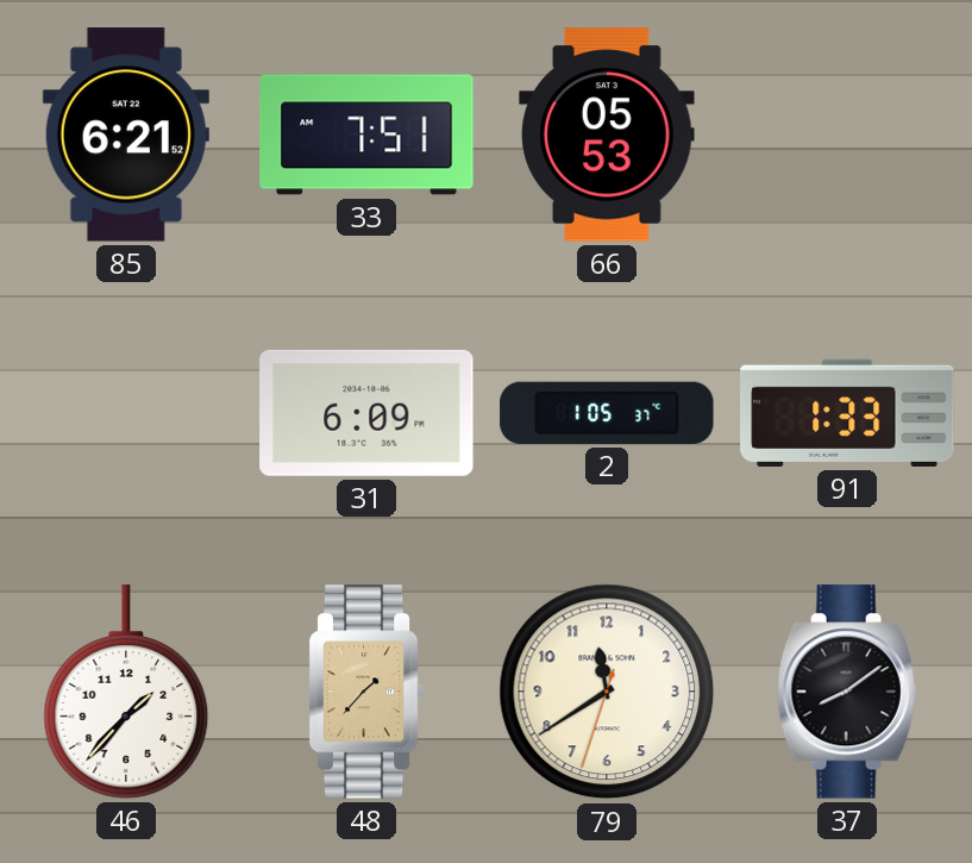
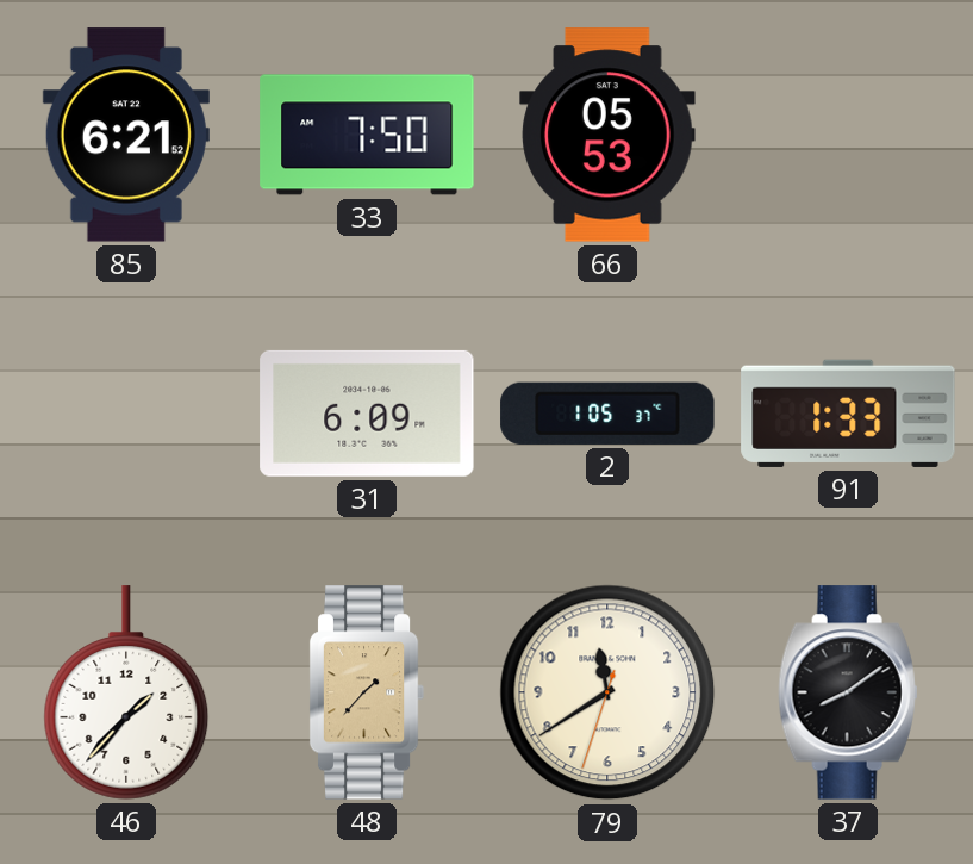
33: 7:51 -> 7:50
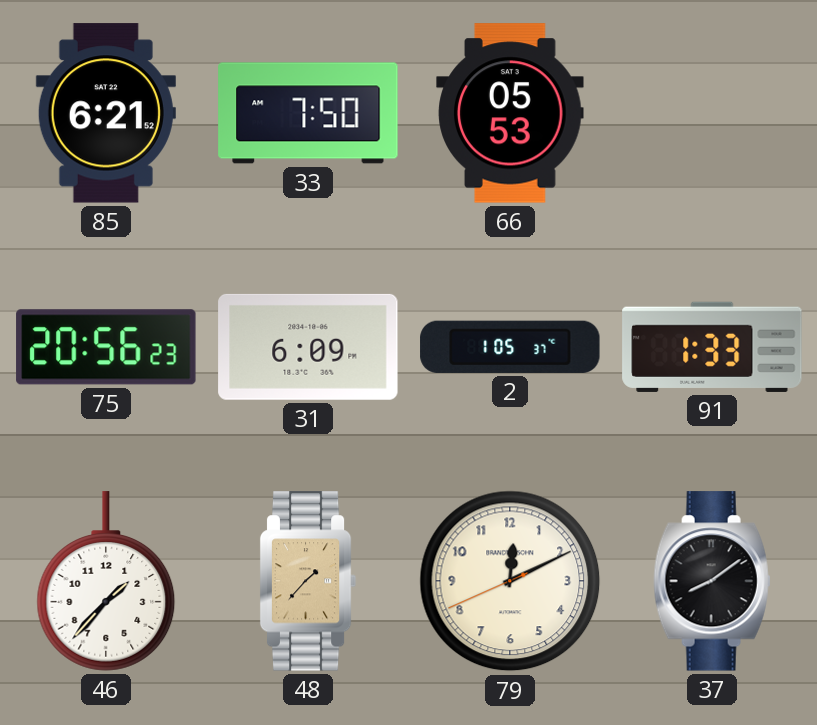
75: none -> 20:56
79: 11:39 -> 12:10
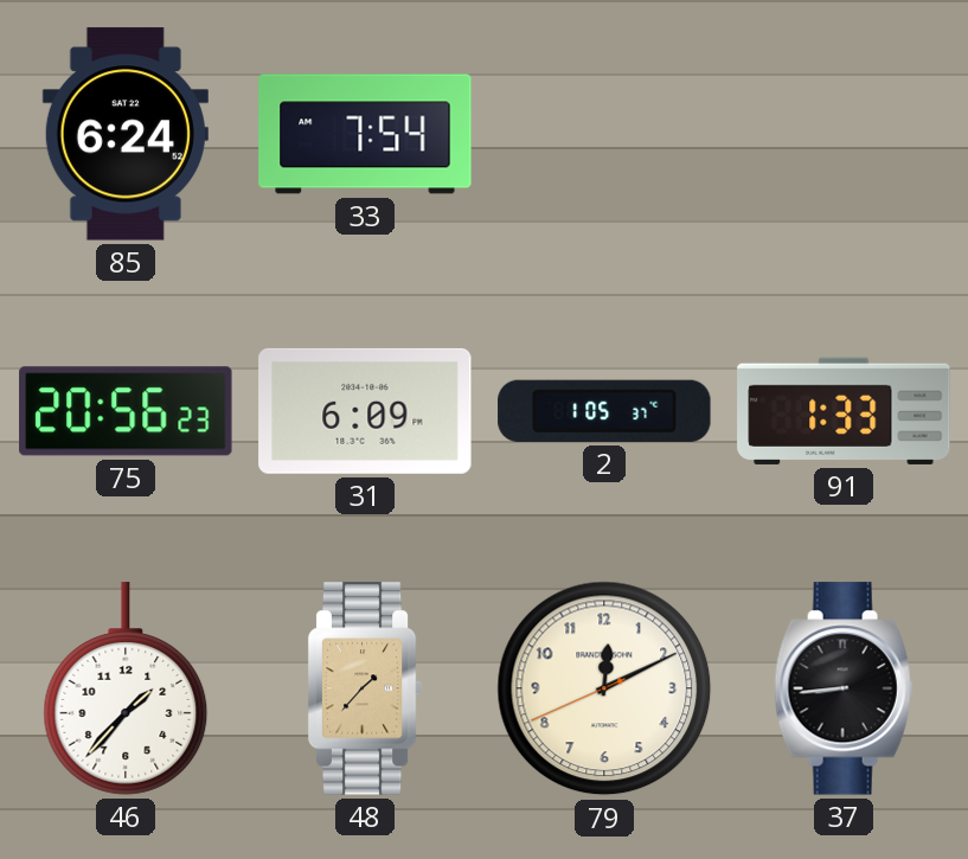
85: 6:21 -> 6:24
33: 7:50 -> 7:54
66: 05:53 -> none
37: 8:09 -> 8:44
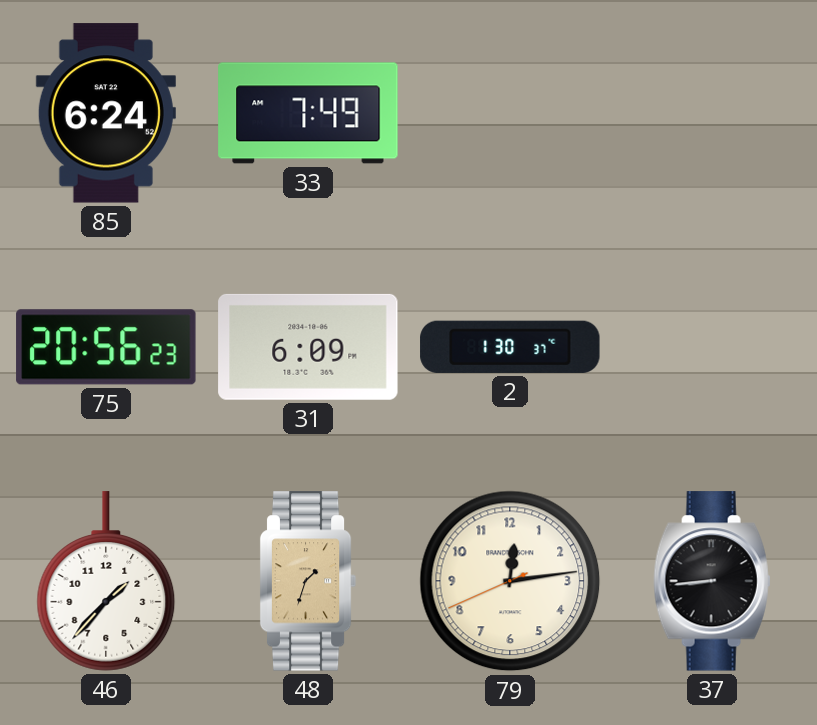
33: 7:54 -> 7:49
2: 1:05 -> 1:30
91: 1:33 -> none
48: 1:37 -> 1:33
79: 12:10 -> 12:13
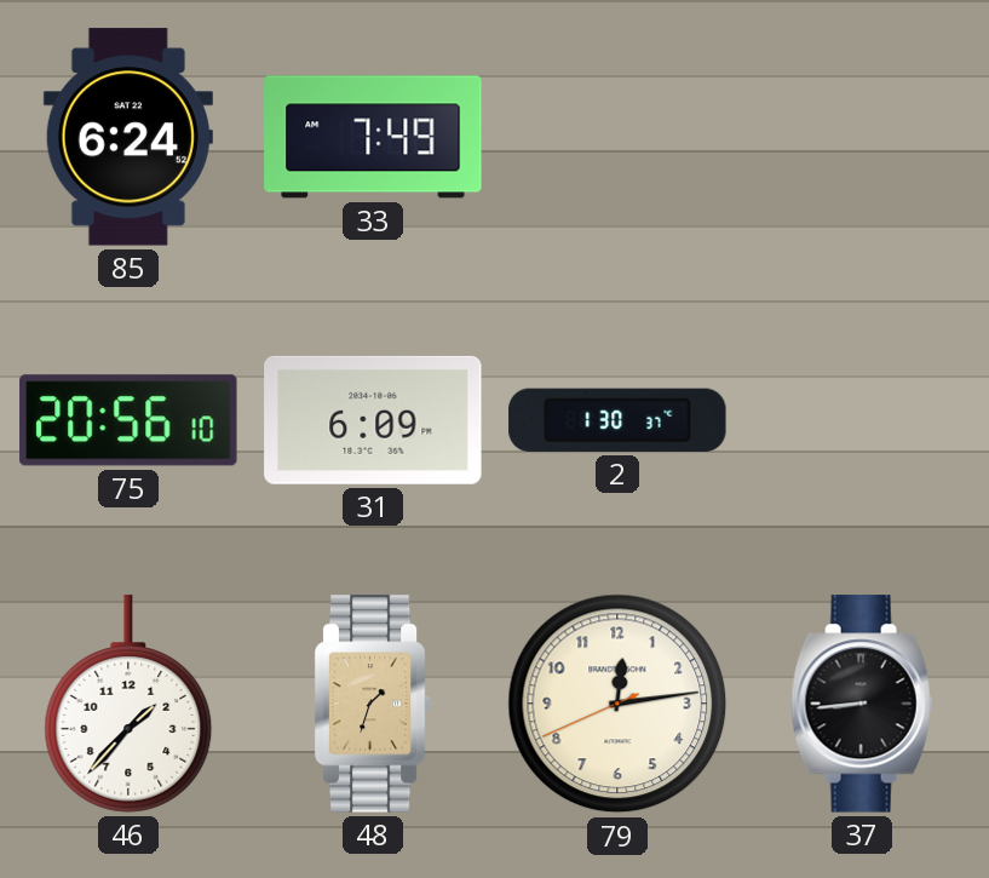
75: 20:56:23 -> 20:56:10
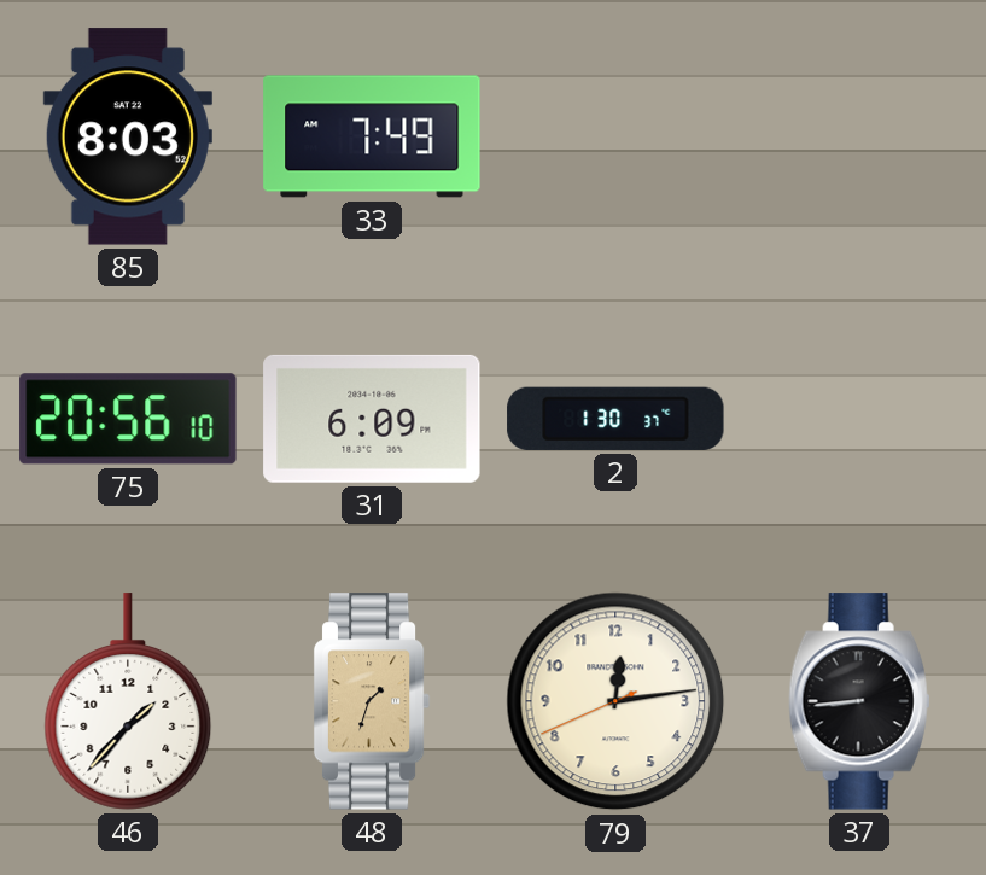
85: 6:24 -> 8:03
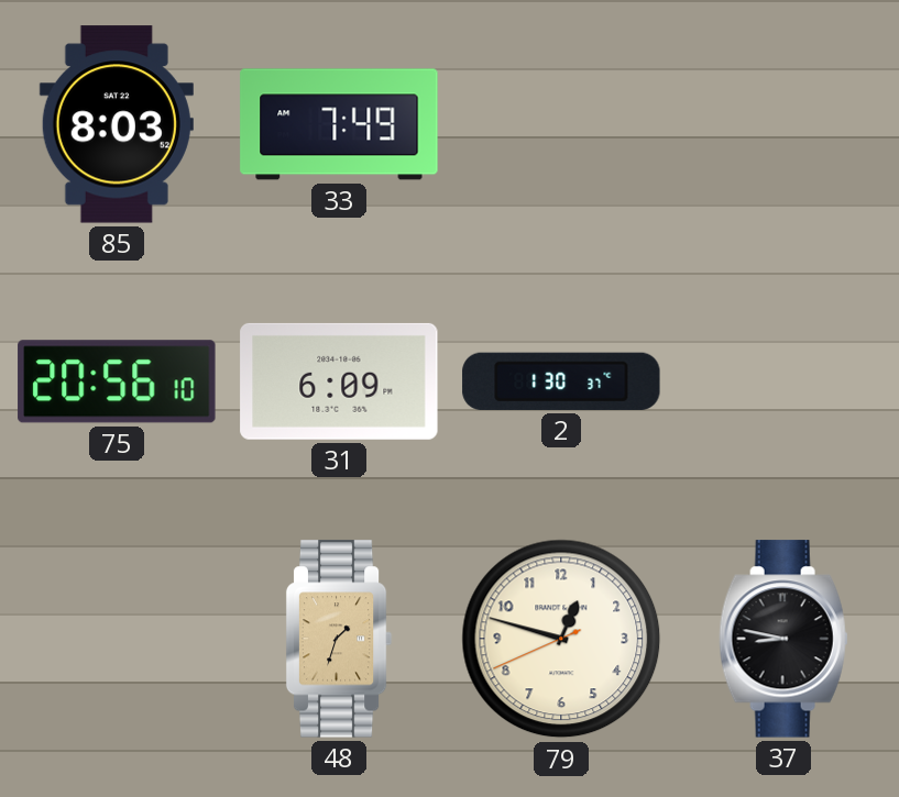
46: 1:37 -> none
79: 12:13 -> 12:47
37: 8:44 -> 8:47
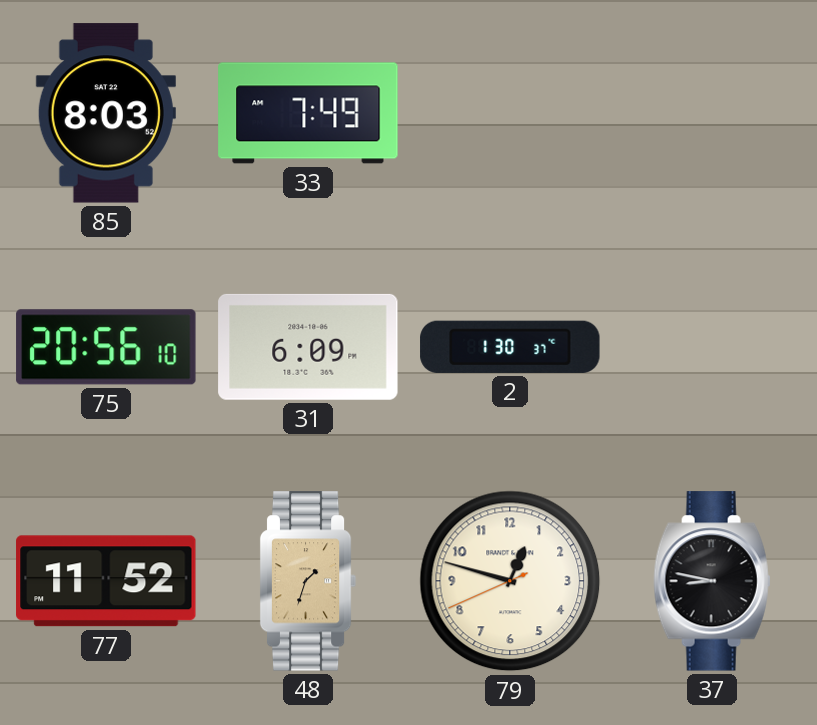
77: none -> 11:52
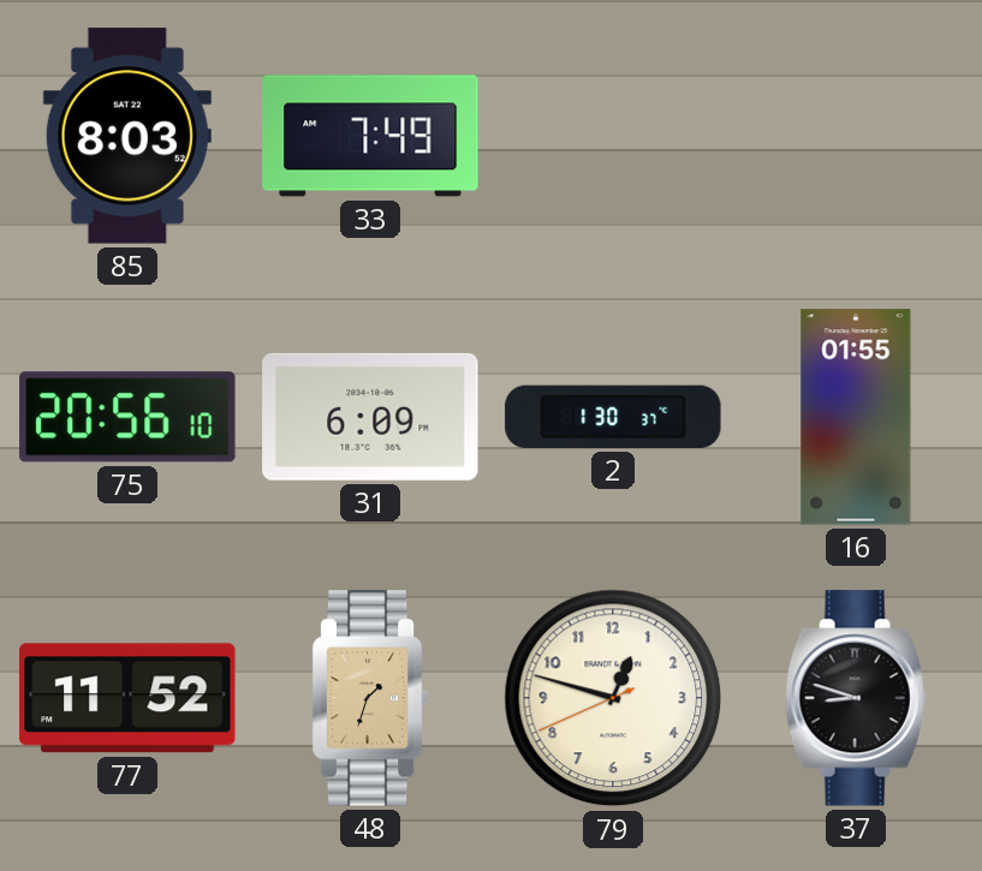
16: none -> 01:55
37: 8:47 -> 8:48
